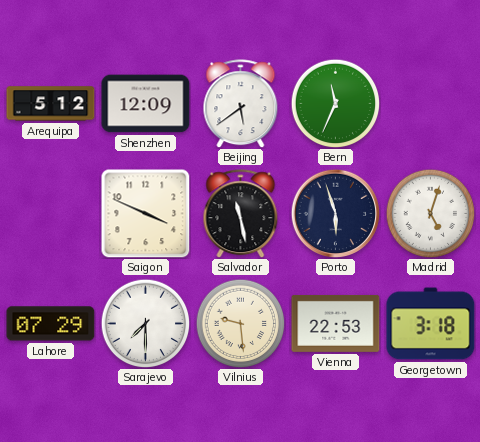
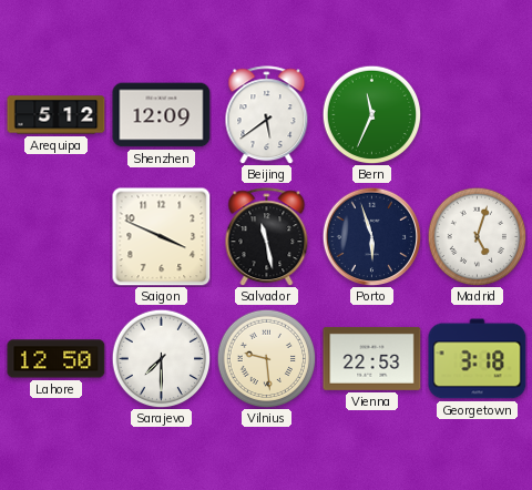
Lahore: 07:29 -> 12:50
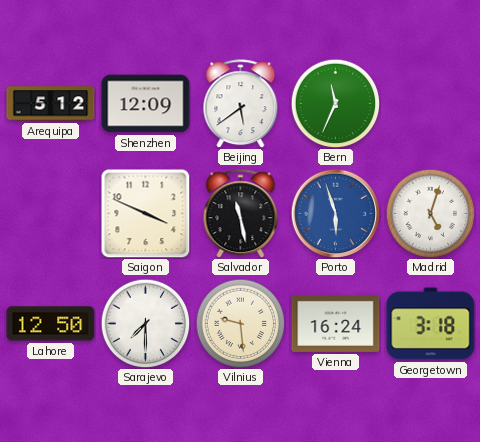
Porto dial: navy -> blue
Vienna: 22:53 -> 16:24
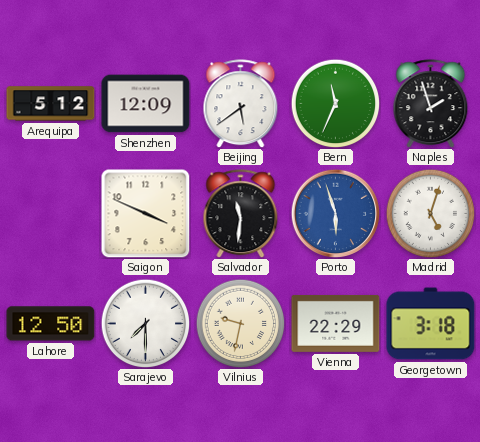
Naples: none -> 1:57
Salvador: 11:28 -> 11:31
Vilnius: 9:29 -> 9:32
Vienna: 16:24 -> 22:29
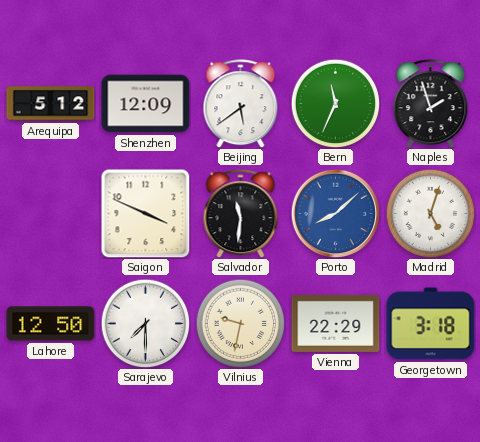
Porto: 5:57 -> 8:08
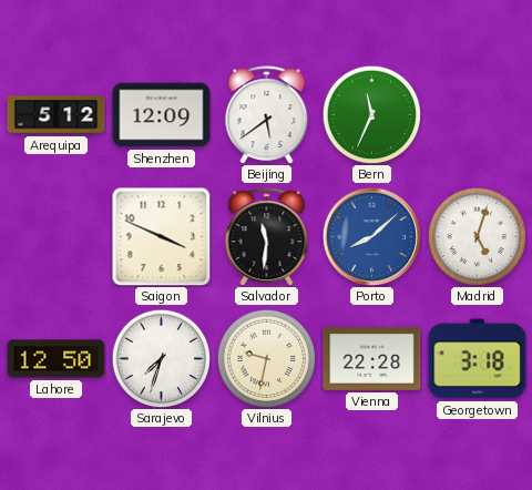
Naples: 1:57 -> none
Sarajevo: 7:30 -> 7:33
Vienna: 22:29 -> 22:28
